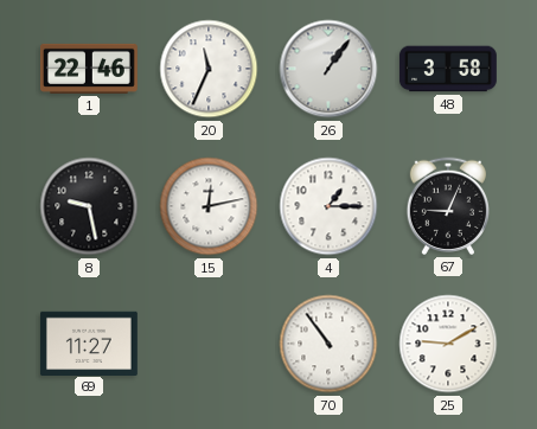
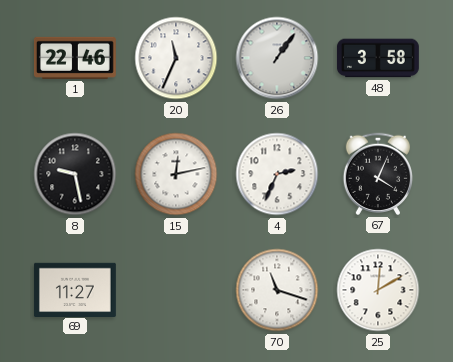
4: 1:15 -> 2:34
67: 9:04 -> 4:04
70: 10:54 -> 11:18
25: 9:10 -> 12:10
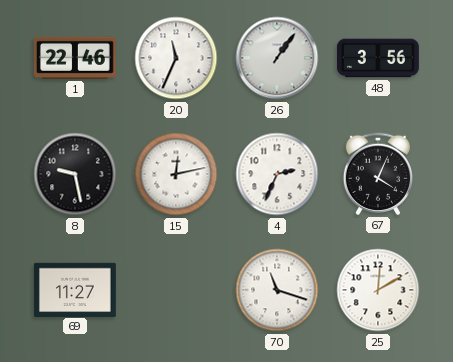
48: 3:58 -> 3:56
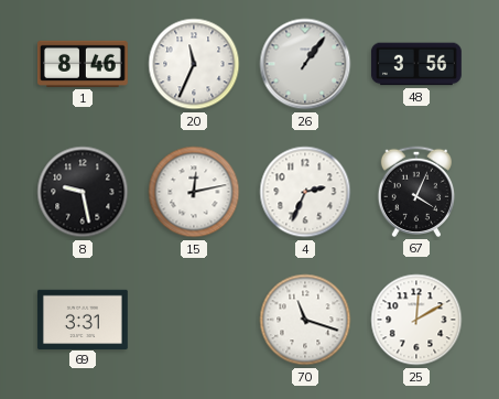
1: 22:46 -> 8:46
69: 11:27 -> 3:31
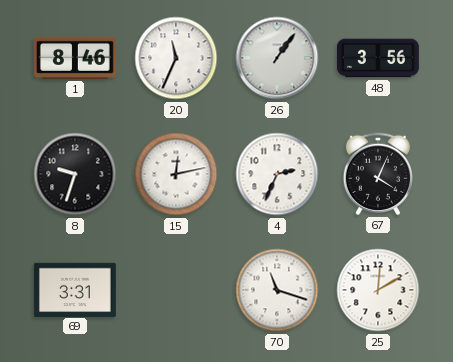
8: 9:28 -> 9:33
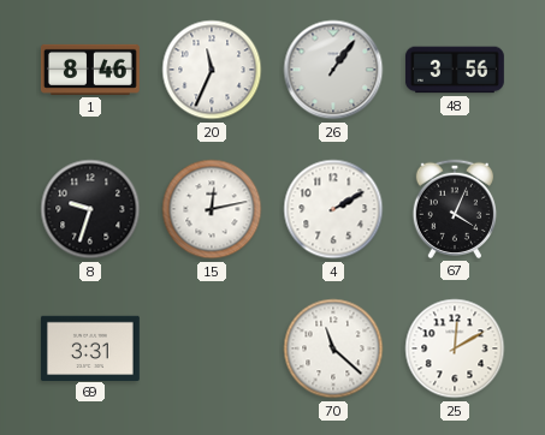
4: 2:34 -> 2:10
70: 11:18 -> 11:22
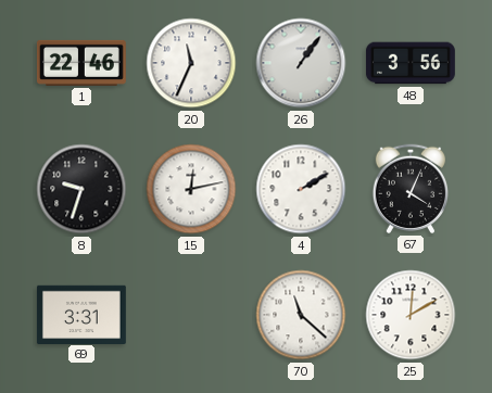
1: 8:46 -> 22:46
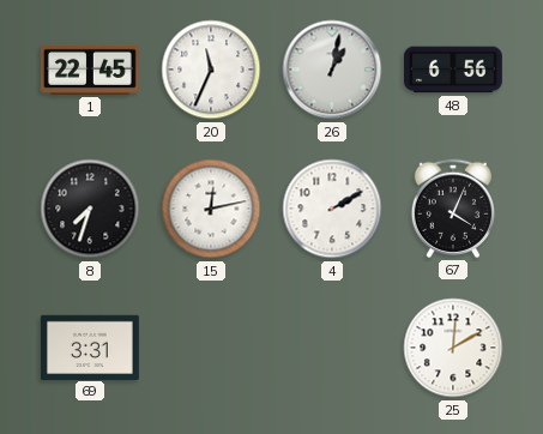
1: 22:46 -> 22:45
26: 1:06 -> 1:02
48: 3:56 -> 6:56
8: 9:33 -> 7:33
70: 11:22 -> none
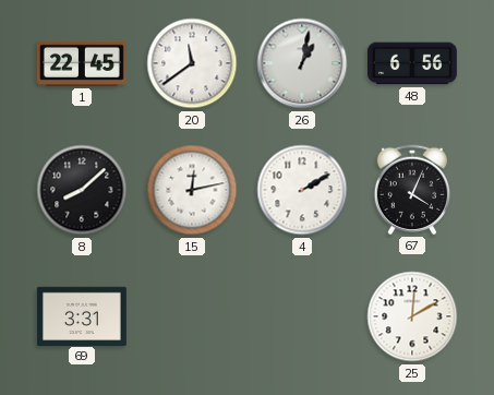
20: 11:34 -> 11:39
8: 7:33 -> 8:08
